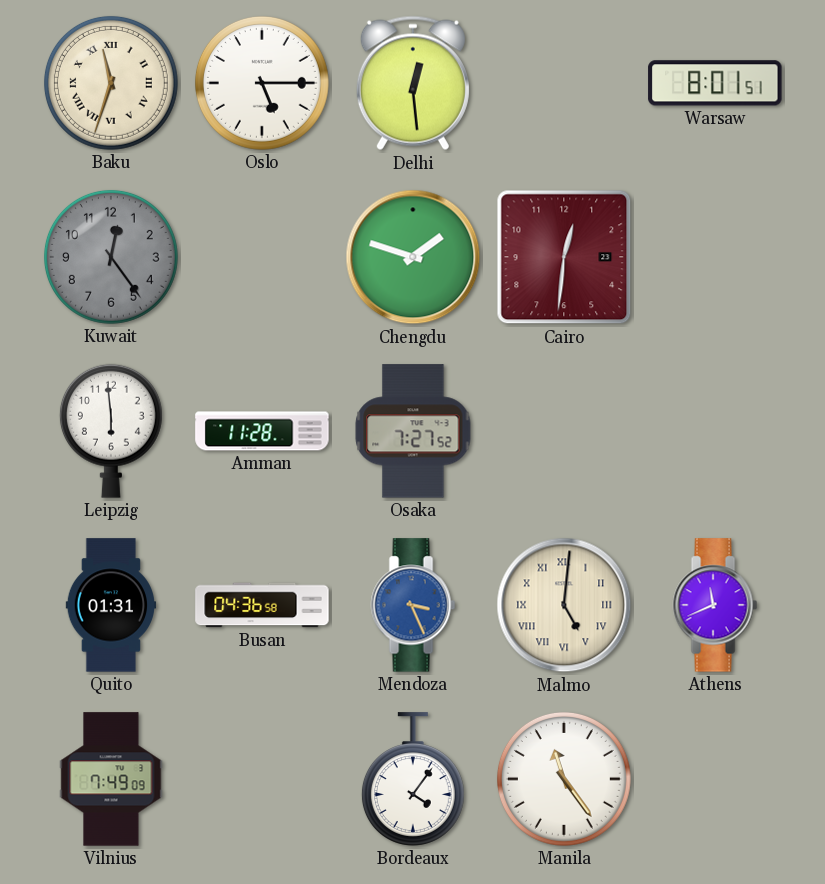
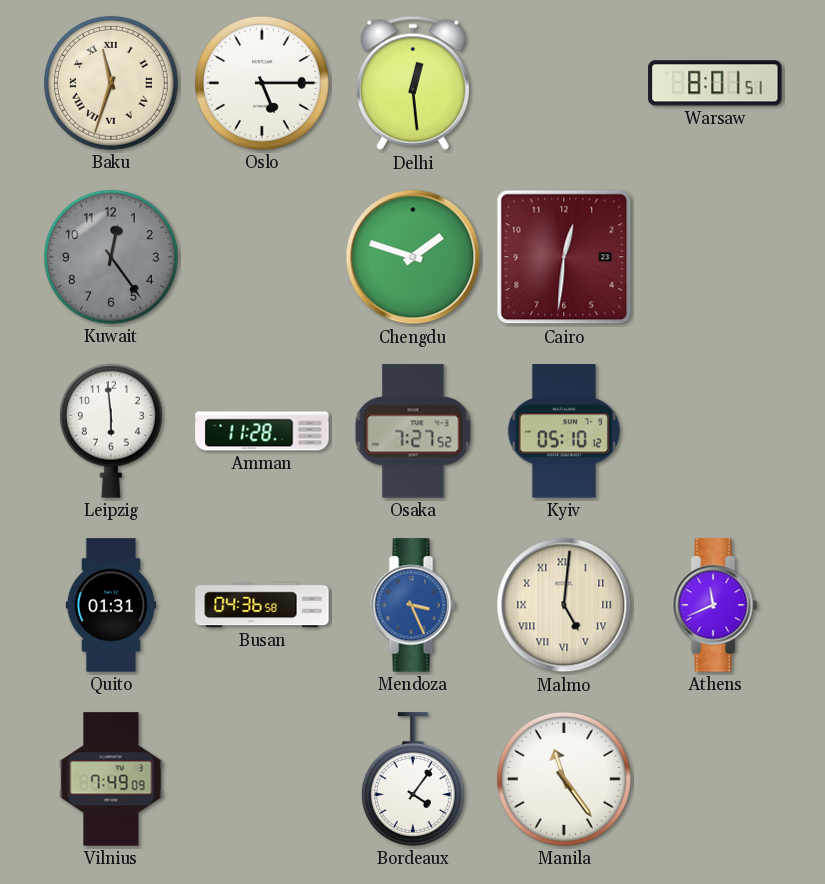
Kyiv: none -> 05:10
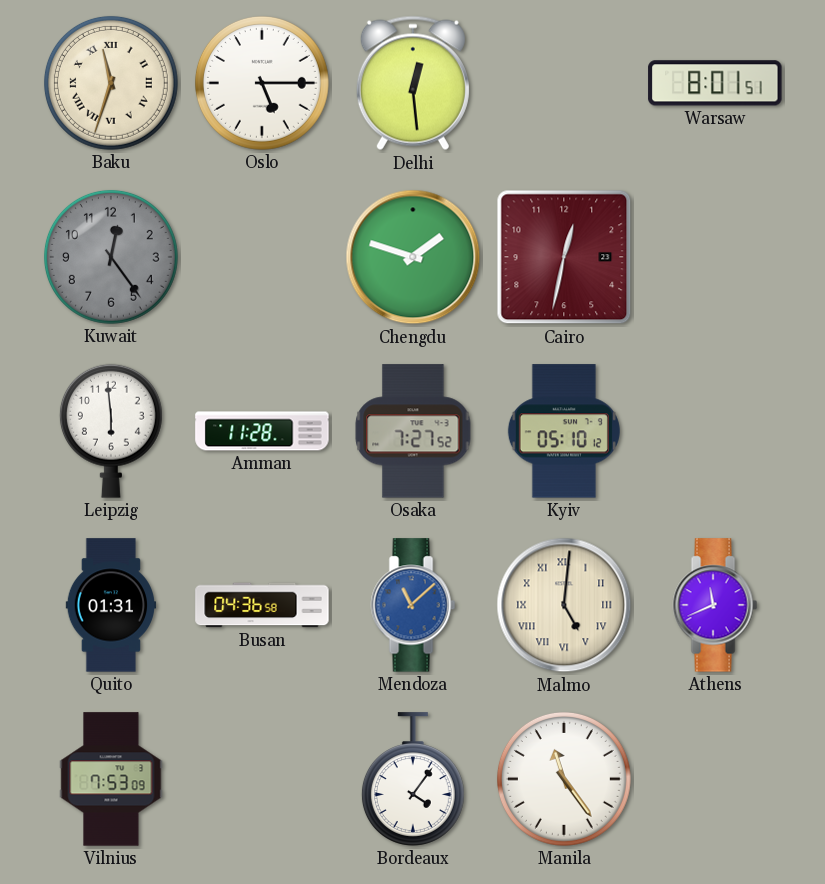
Cairo: 12:31 -> 12:32
Mendoza: 3:26 -> 11:08
Vilnius: 7:49 -> 7:53
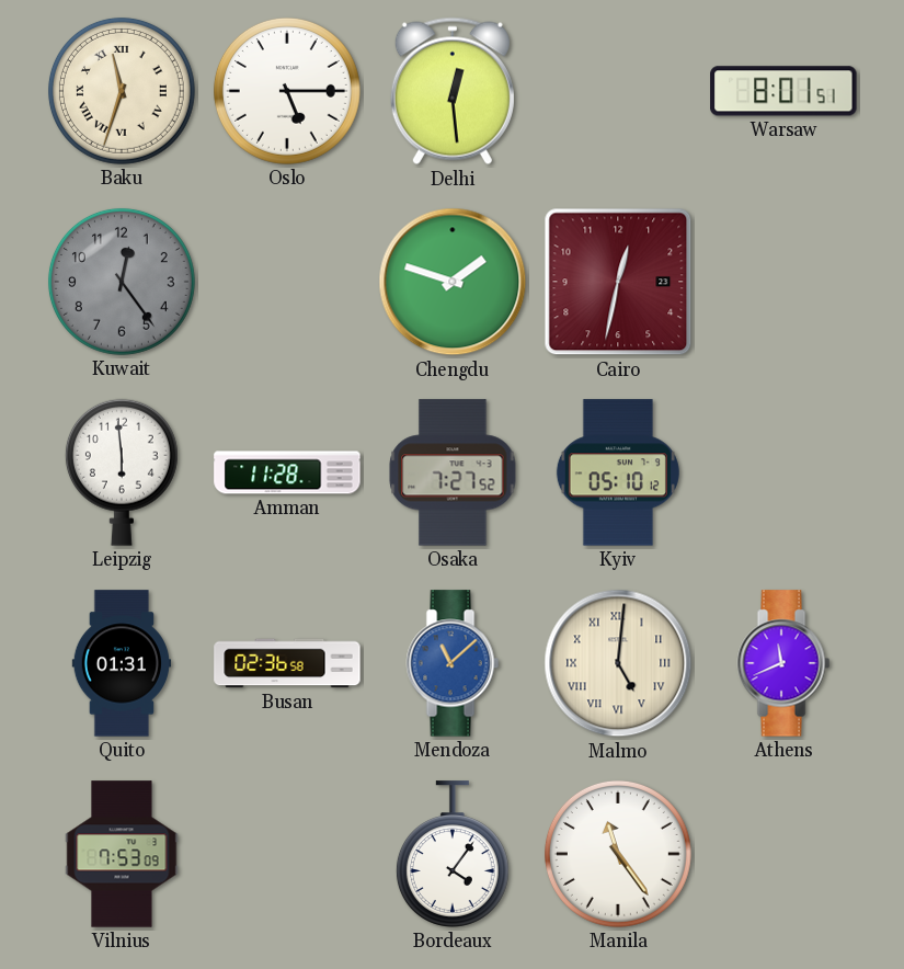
Busan: 04:36 -> 02:36
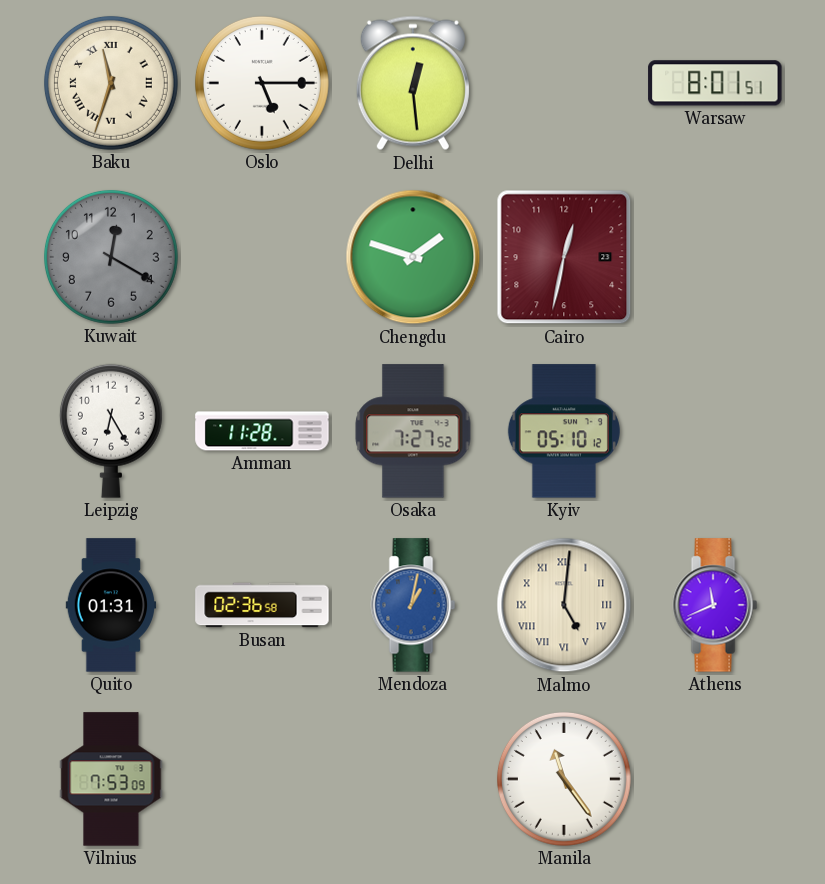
Kuwait: 12:24 -> 12:20
Leipzig: 5:59 -> 6:25
Mendoza: 11:08 -> 1:02
Bordeaux: 4:06 -> none
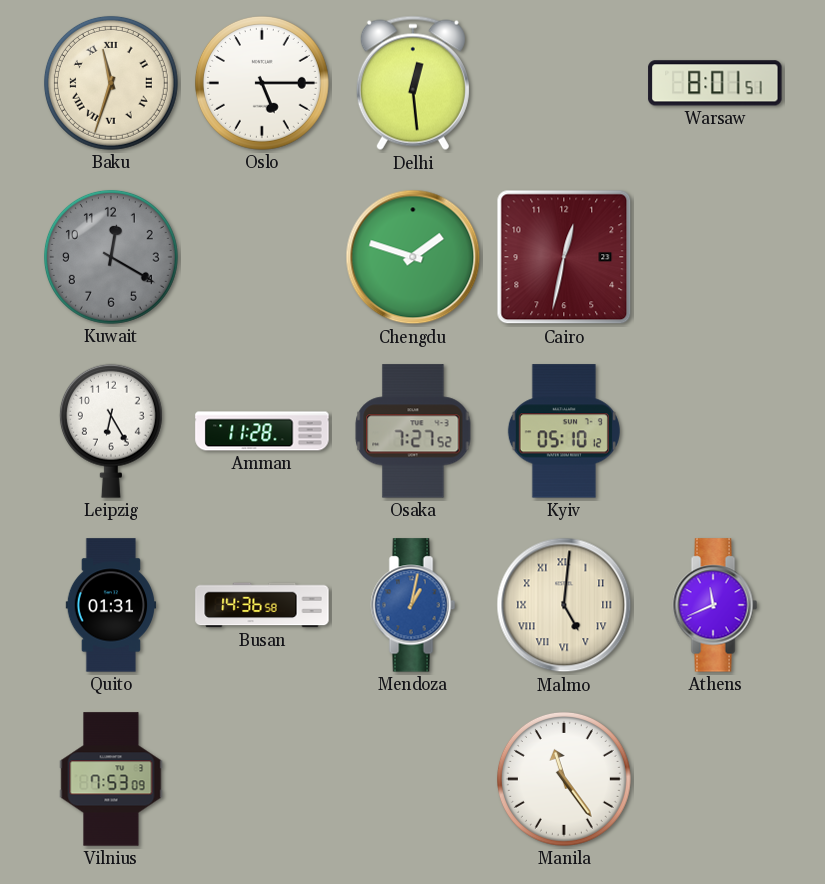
Busan: 02:36 -> 14:36
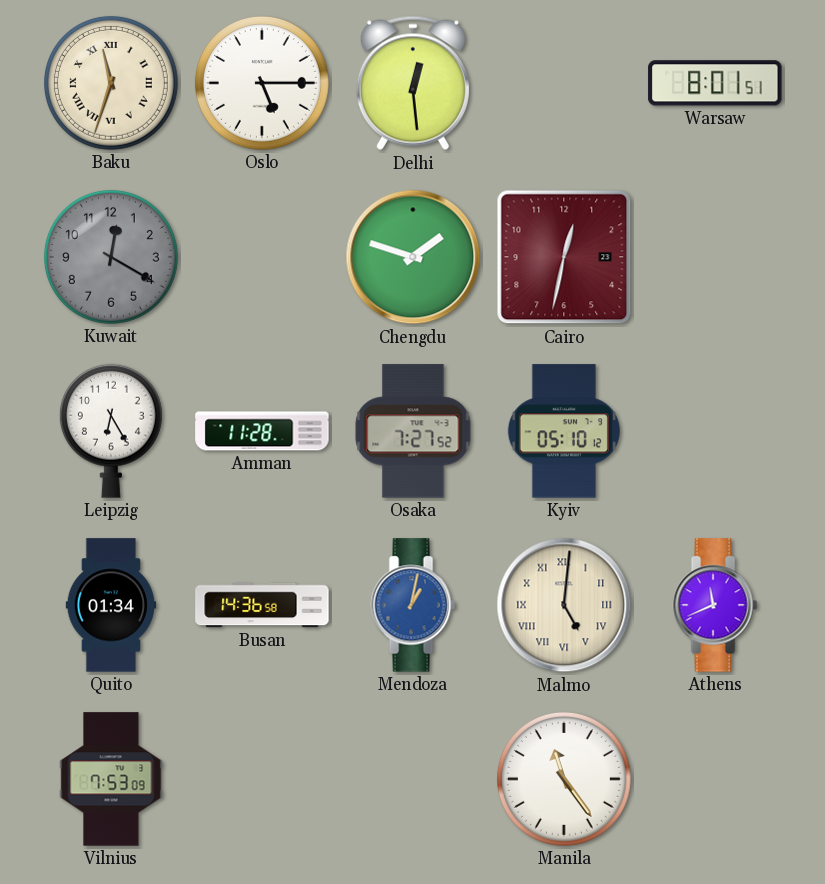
Quito: 01:31 -> 01:34
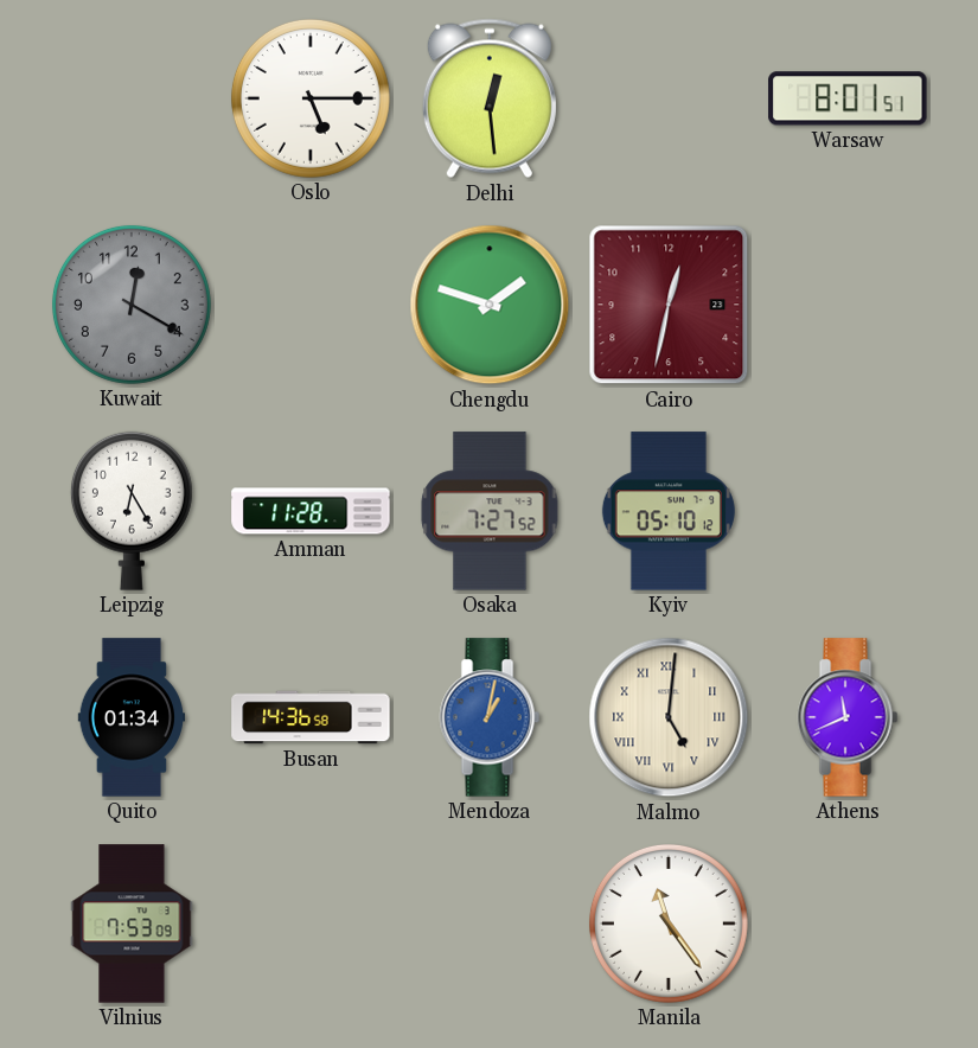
Baku: 11:33 -> none
